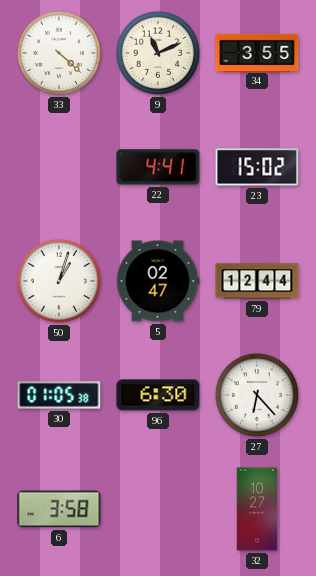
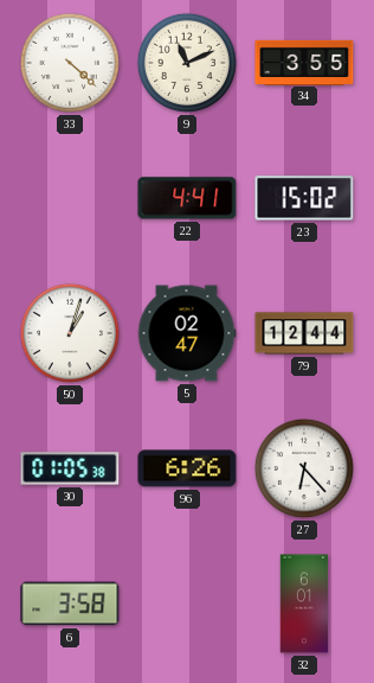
96: 6:30 -> 6:26
32: 10:27 -> 6:01
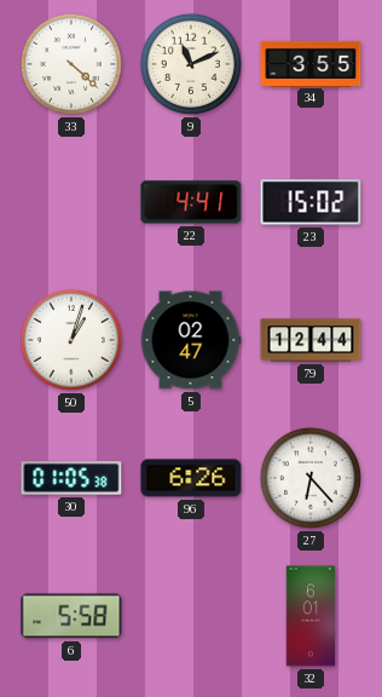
6: 3:58 -> 5:58
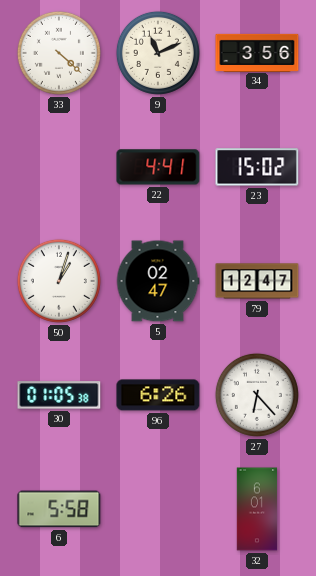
34: 3:55 -> 3:56
79: 12:44 -> 12:47
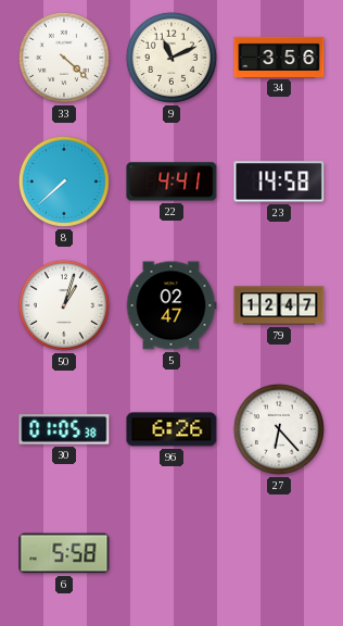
8: none -> 7:38
23: 15:02 -> 14:58
32: 6:01 -> none
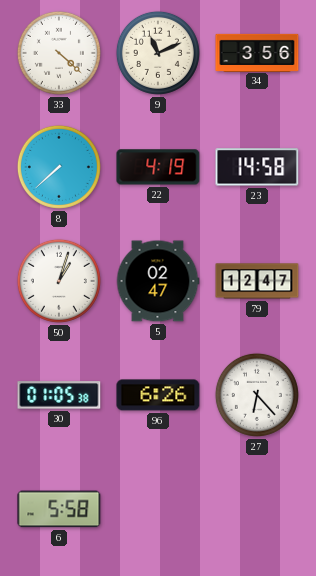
22: 4:41 -> 4:19
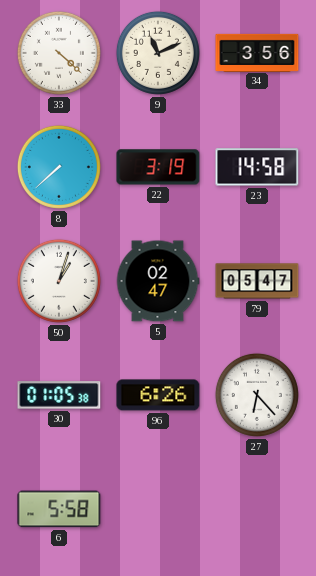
22: 4:19 -> 3:19
79: 12:47 -> 05:47
